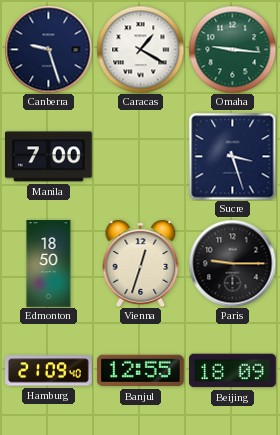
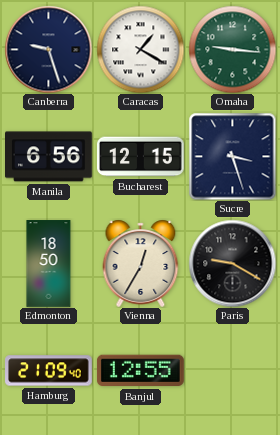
Manila: 7:00 -> 6:56
Bucharest: none -> 12:15
Vienna: 12:33 -> 12:35
Paris: 9:15 -> 9:20
Beijing: 18:09 -> none
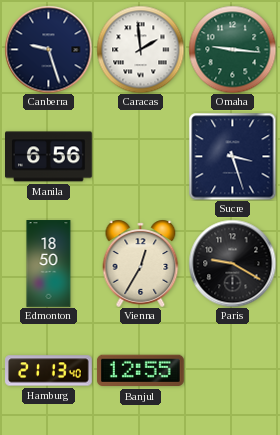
Caracas: 1:20 -> 1:59
Bucharest: 12:15 -> none
Hamburg: 21:09 -> 21:13
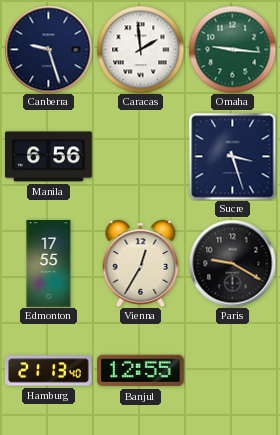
Edmonton: 18:50 -> 17:55
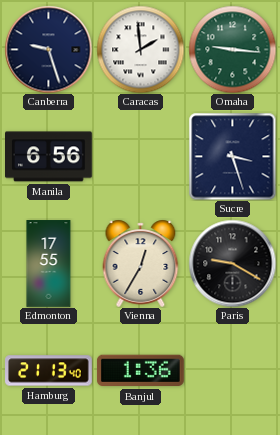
Banjul: 12:55 -> 1:36
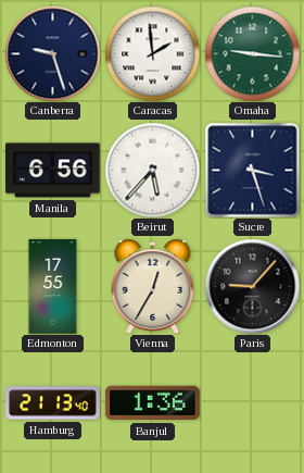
Beirut: none -> 5:37
Paris: 9:20 -> 9:07
